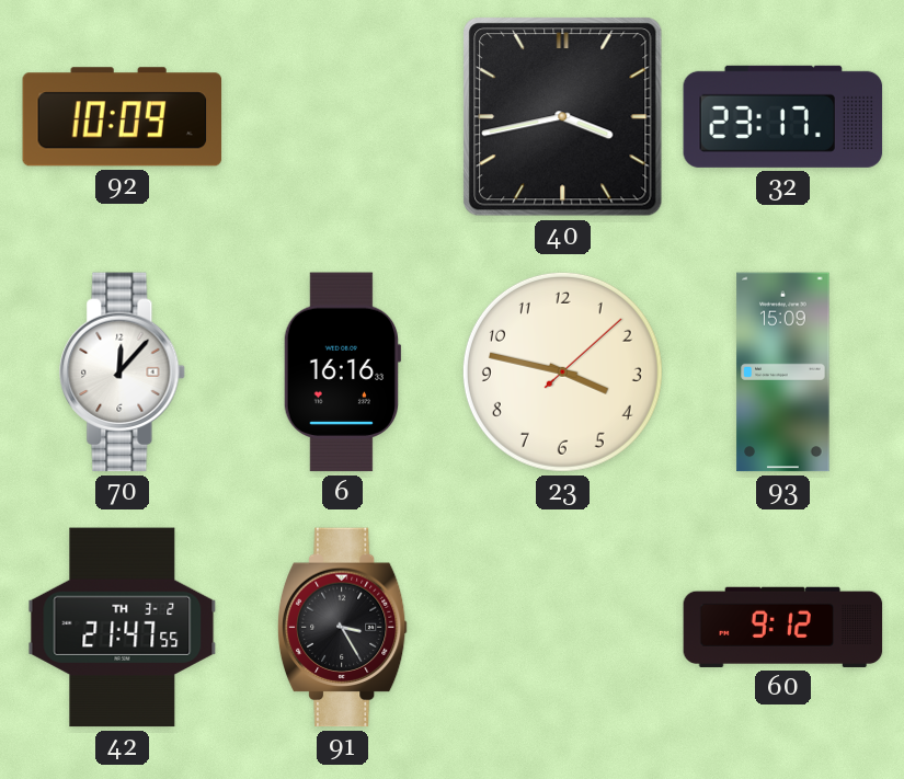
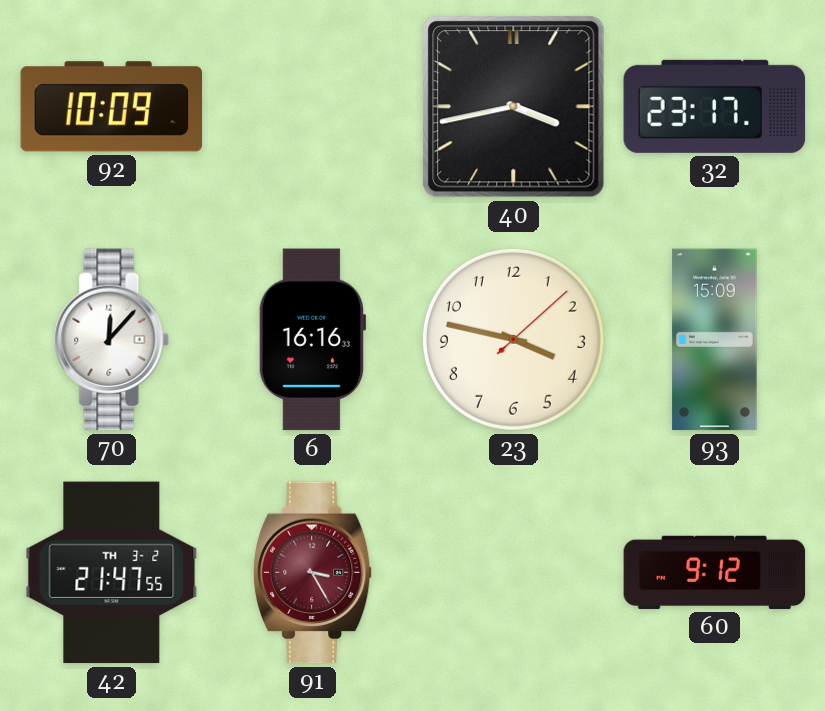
91 dial: black -> burgundy
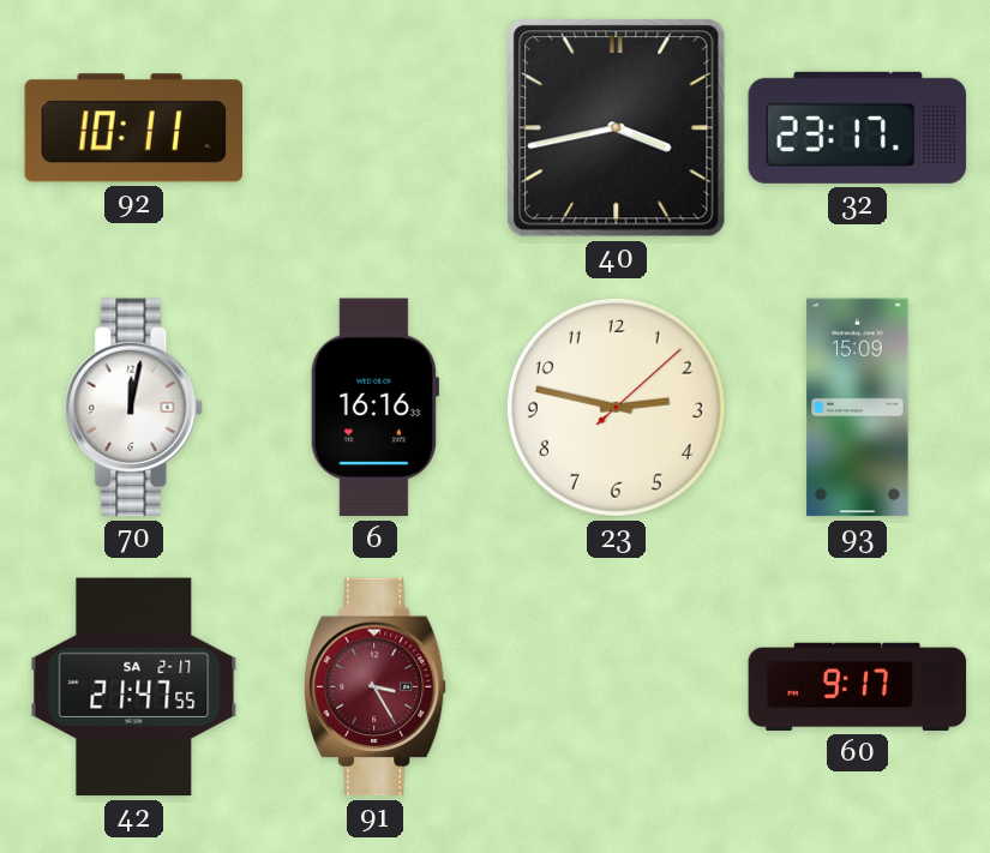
92: 10:09 -> 10:11
70: 12:07 -> 12:02
23: 3:47 -> 2:47
42 date: TH 3-2 -> SA 2-17
60: 9:12 -> 9:17
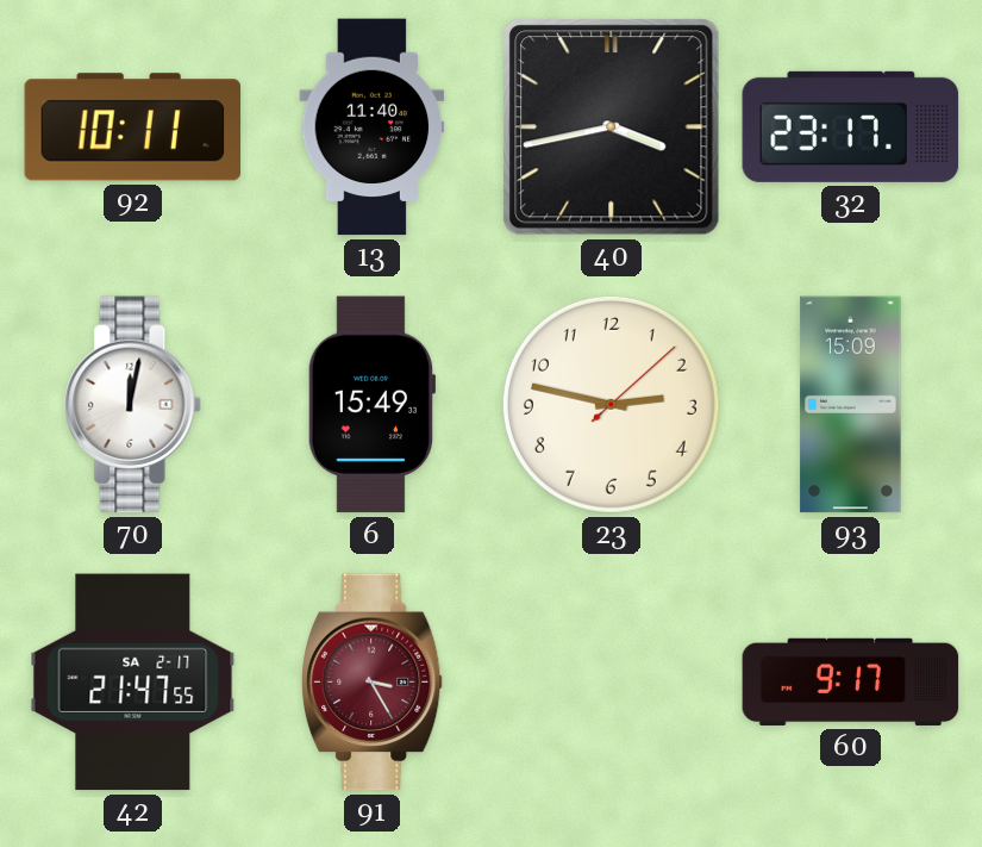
13: none -> 11:40
6: 16:16 -> 15:49
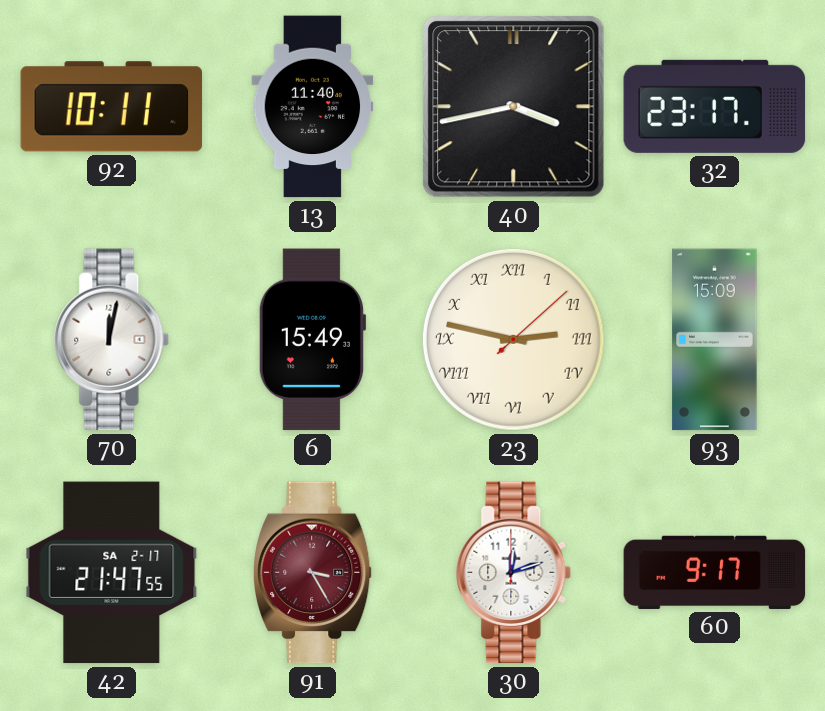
23 numerals: Arabic -> Roman
30: none -> 12:12
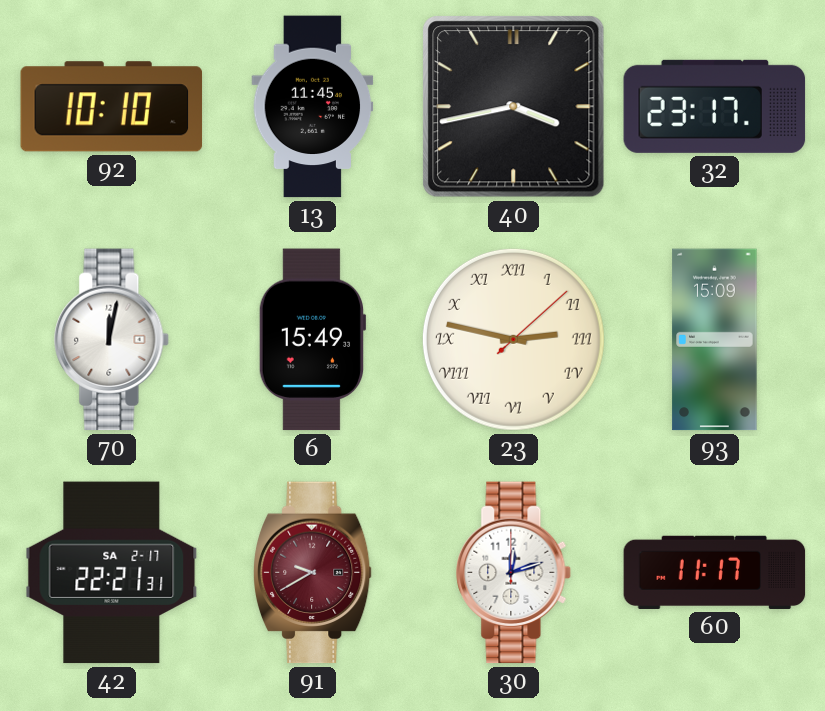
92: 10:11 -> 10:10
13: 11:40 -> 11:45
42: 21:47 -> 22:21
91: 3:25 -> 9:40
60: 9:17 -> 11:17
